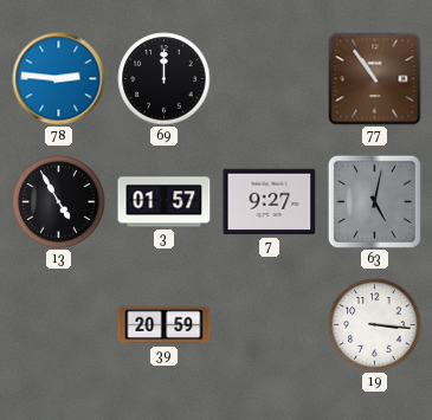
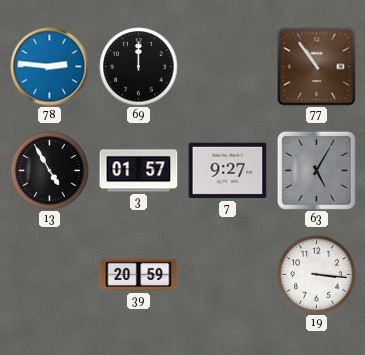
63: 5:02 -> 5:05
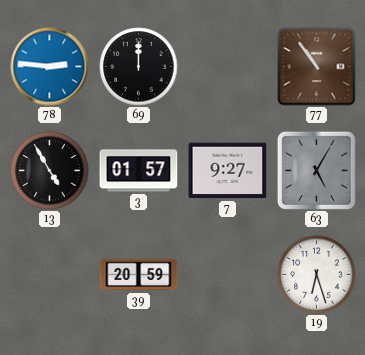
19: 3:16 -> 6:27
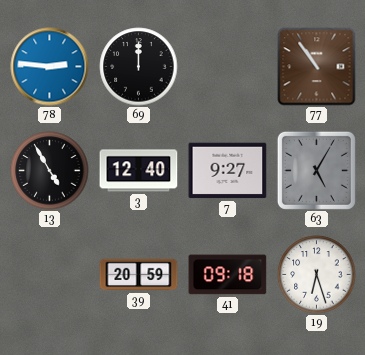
3: 01:57 -> 12:40
41: none -> 09:18
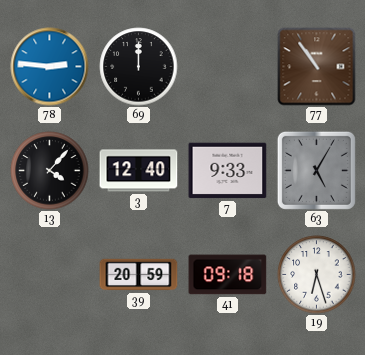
13: 4:55 -> 4:07
7: 9:27 -> 9:33
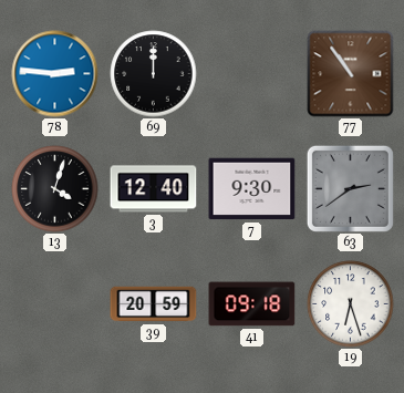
13: 4:07 -> 4:03
7: 9:33 -> 9:30
63: 5:05 -> 2:39
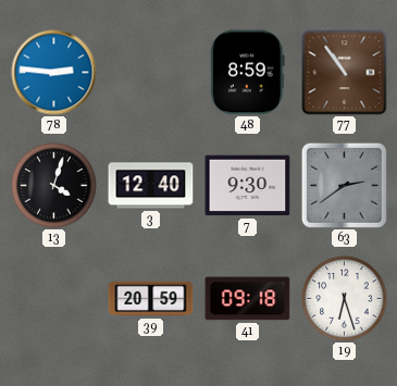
69: 12:00 -> none
48: none -> 8:59
